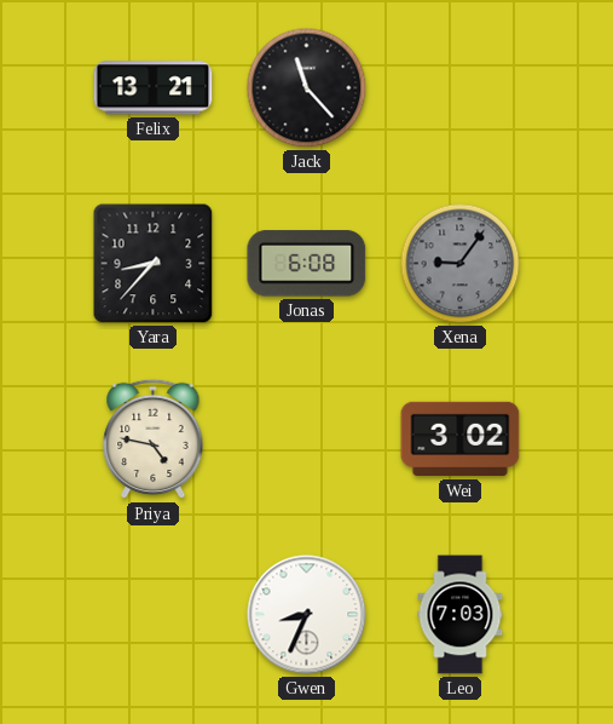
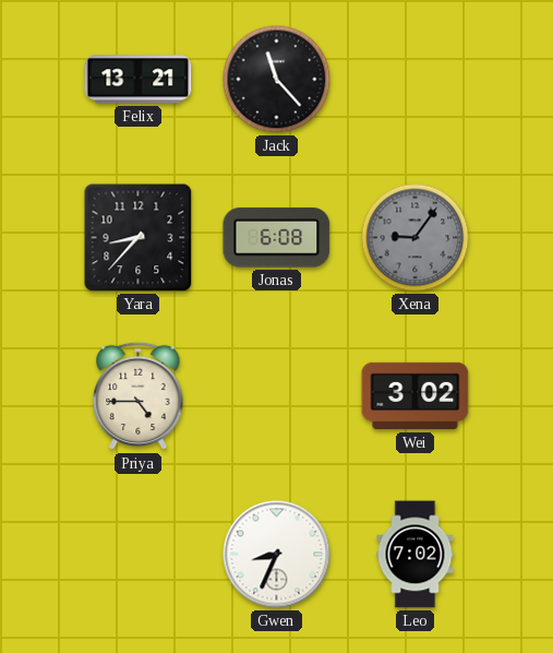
Priya: 4:47 -> 4:45
Leo: 7:03 -> 7:02
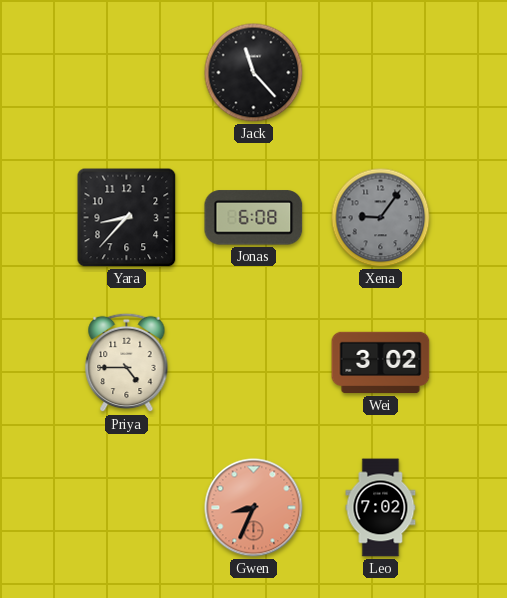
Felix: 13:21 -> none
Gwen dial: white -> salmon
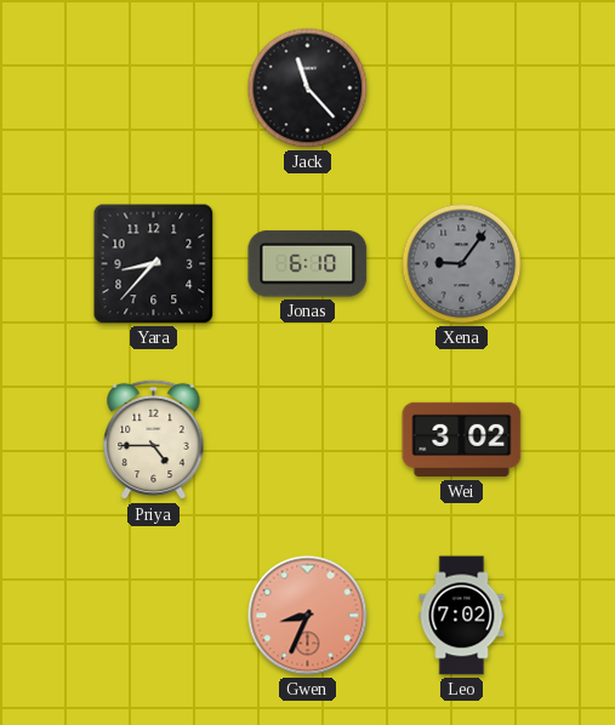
Jonas: 6:08 -> 6:10
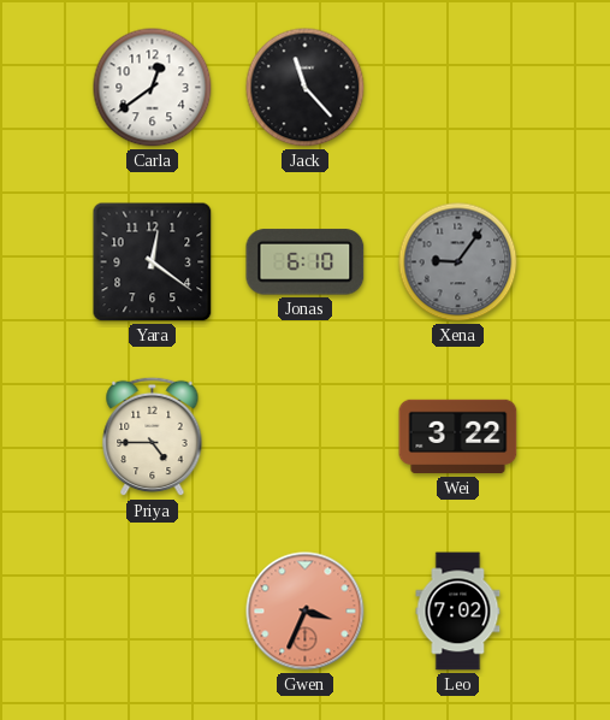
Carla: none -> 12:39
Yara: 8:37 -> 12:21
Wei: 3:02 -> 3:22
Gwen: 8:34 -> 3:34
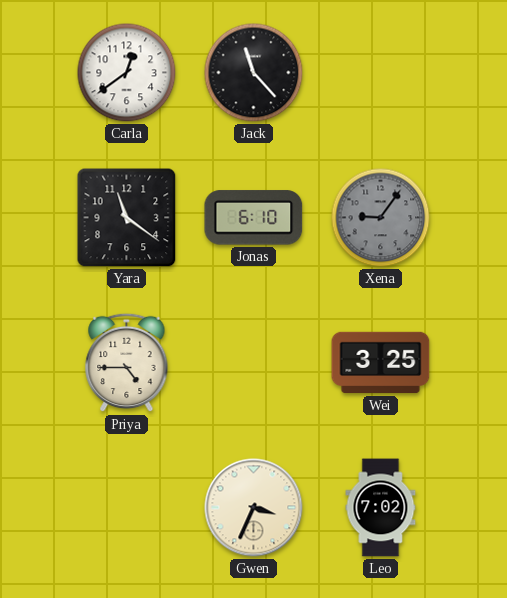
Yara: 12:21 -> 11:21
Wei: 3:22 -> 3:25
Gwen dial: salmon -> cream
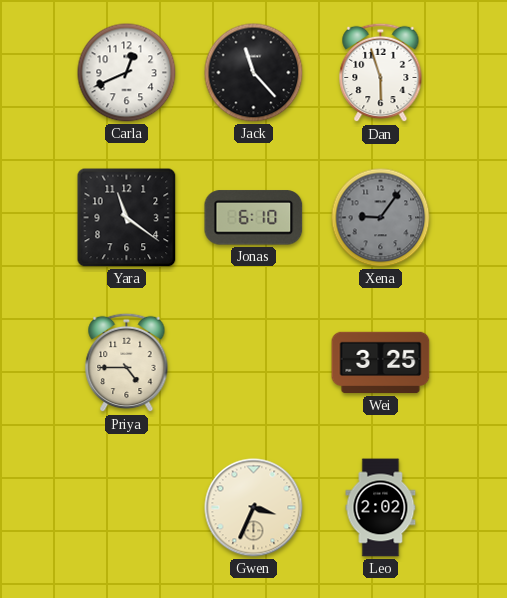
Carla: 12:39 -> 12:41
Dan: none -> 5:57
Leo: 7:02 -> 2:02
